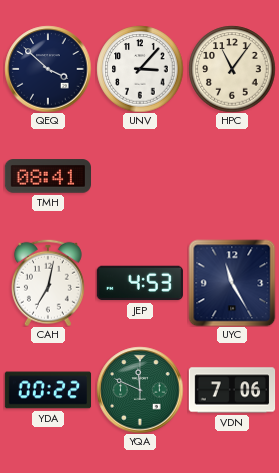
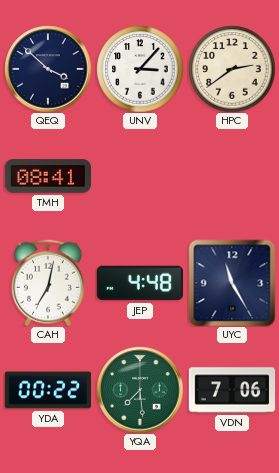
HPC: 11:06 -> 2:39
JEP: 4:53 -> 4:48
YQA: 11:49 -> 7:29
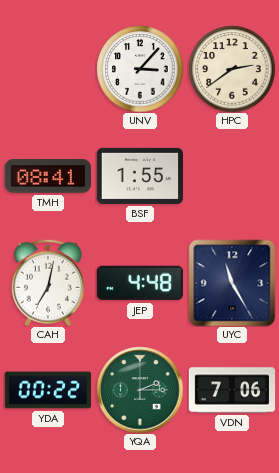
QEQ: 3:52 -> none
BSF: none -> 1:55
YQA: 7:29 -> 2:15
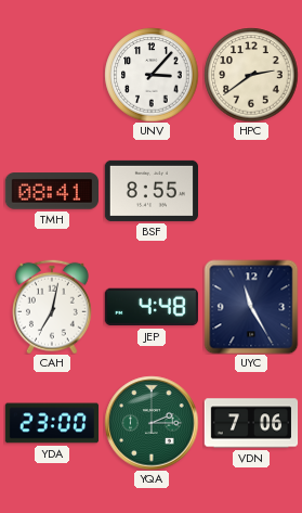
BSF: 1:55 -> 8:55
YDA: 00:22 -> 23:00
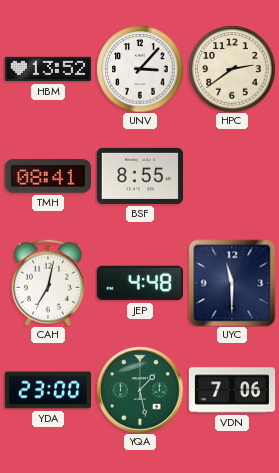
HBM: none -> 13:52
UYC: 11:25 -> 11:30
YQA: 2:15 -> 1:28
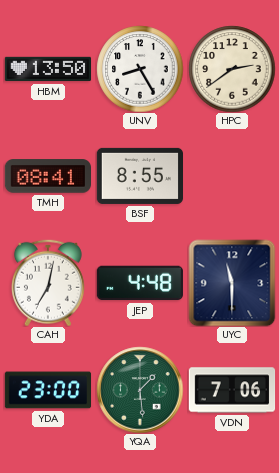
HBM: 13:52 -> 13:50
UNV: 3:07 -> 8:25
YQA: 1:28 -> 1:29
